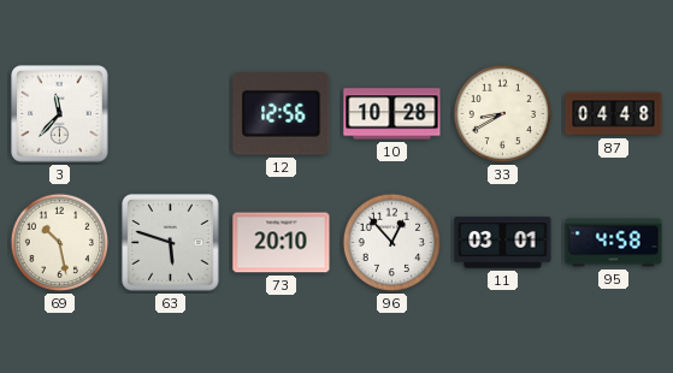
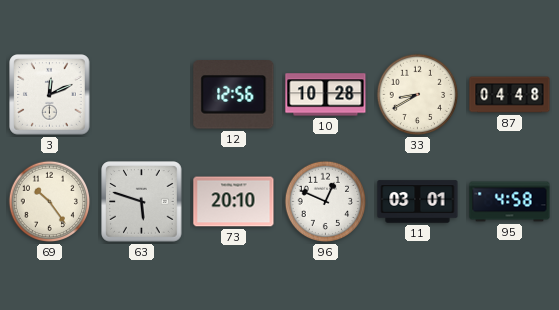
3: 11:37 -> 12:11
69: 10:28 -> 10:24
96: 12:53 -> 12:49
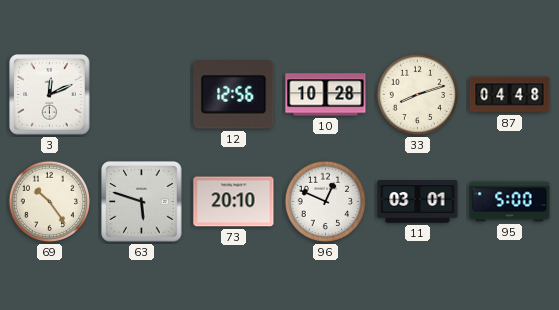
33: 8:40 -> 8:12
95: 4:58 -> 5:00
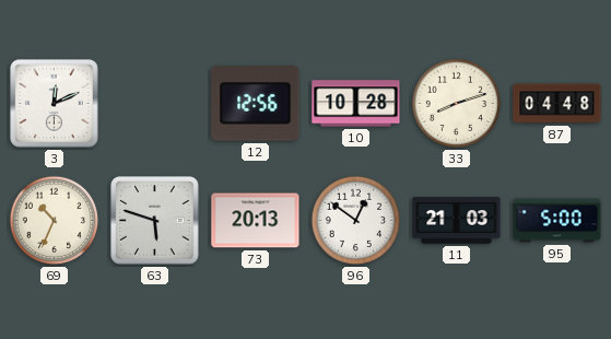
69: 10:24 -> 10:34
73: 20:10 -> 20:13
96: 12:49 -> 12:51
11: 03:01 -> 21:03
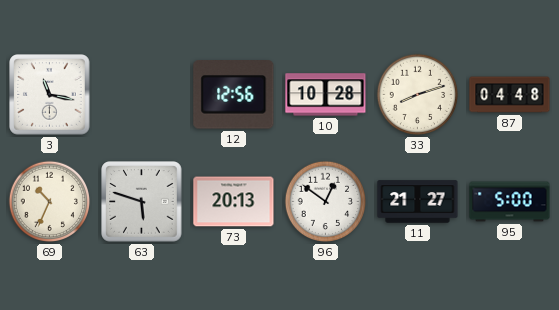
3: 12:11 -> 11:17
11: 21:03 -> 21:27
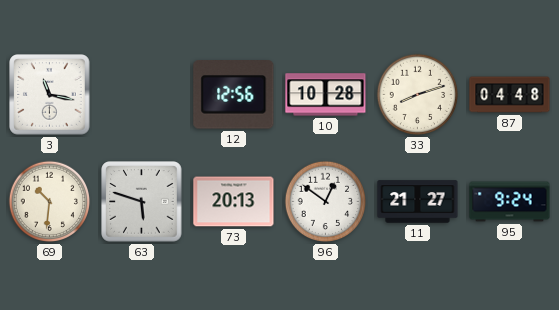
69: 10:34 -> 10:31
95: 5:00 -> 9:24
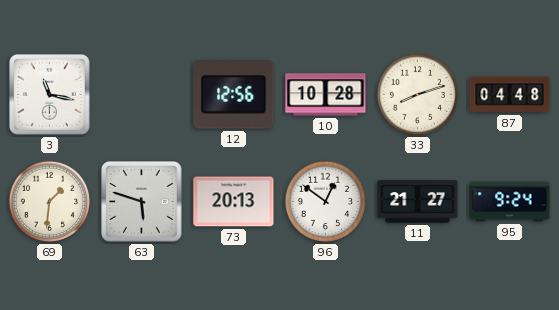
69: 10:31 -> 1:31
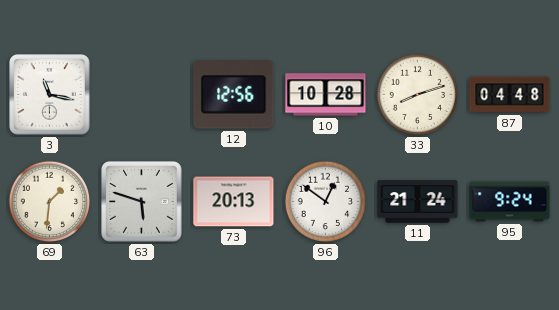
11: 21:27 -> 21:24
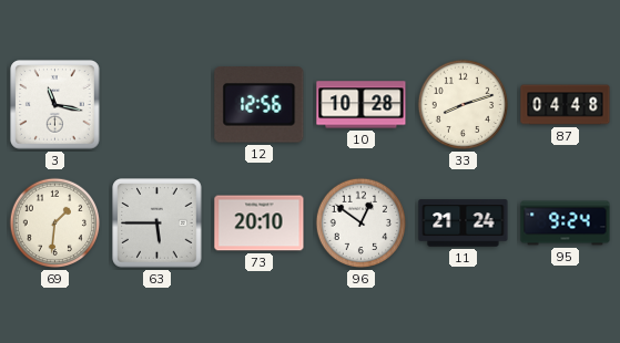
63: 5:48 -> 5:45
73: 20:13 -> 20:10
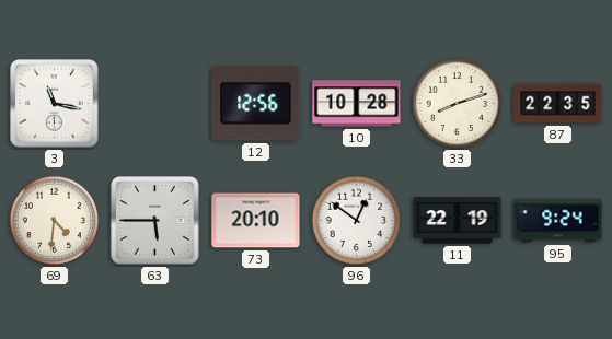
87: 04:48 -> 22:35
69: 1:31 -> 4:31
11: 21:24 -> 22:19
